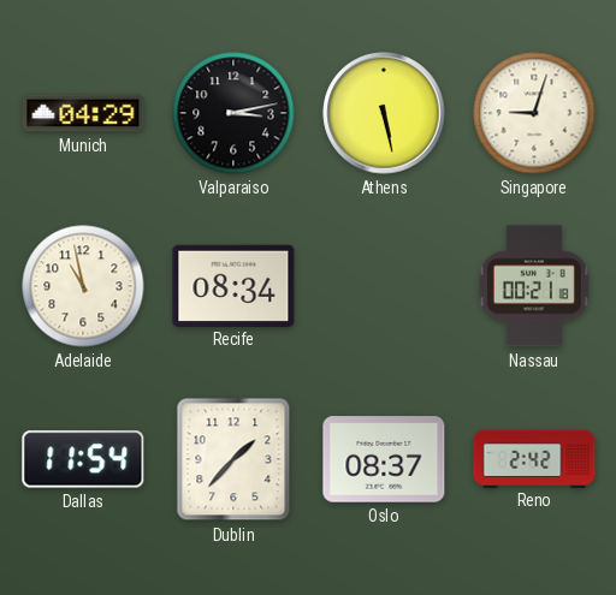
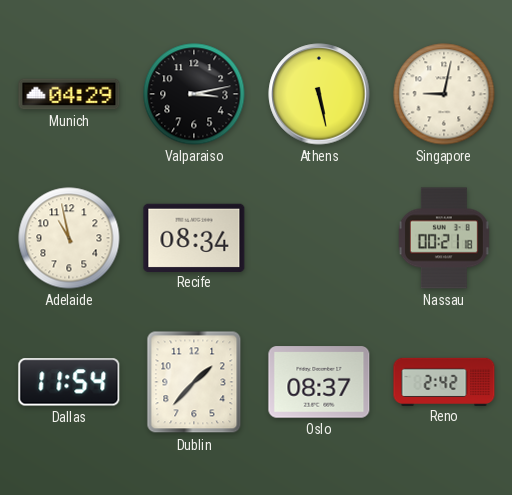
Singapore: 9:03 -> 9:02
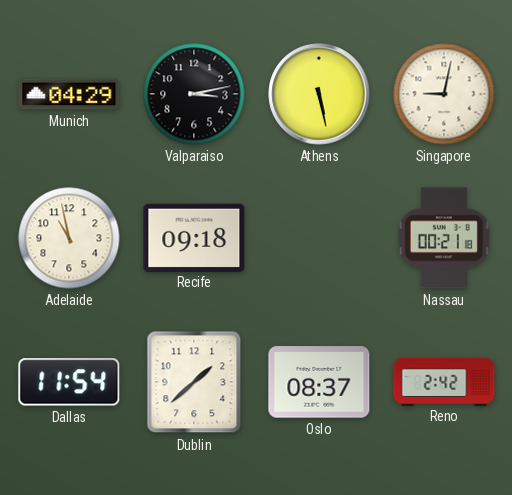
Recife: 08:34 -> 09:18
Dublin: 1:37 -> 1:38
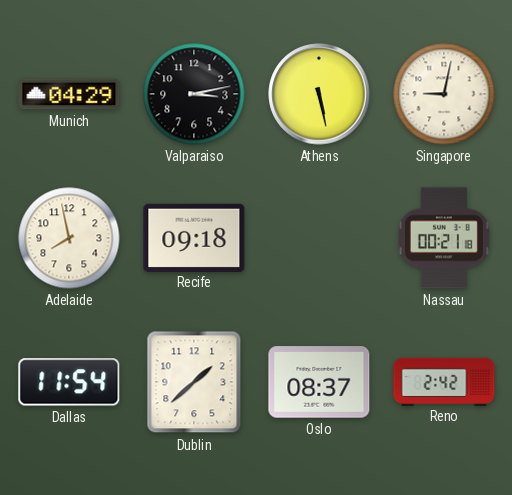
Adelaide: 10:58 -> 7:58
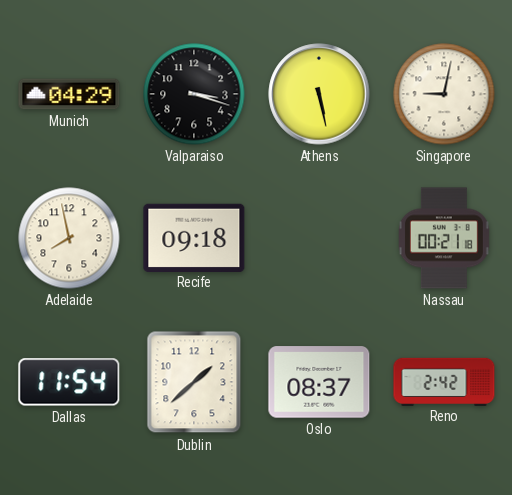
Valparaiso: 3:13 -> 3:18
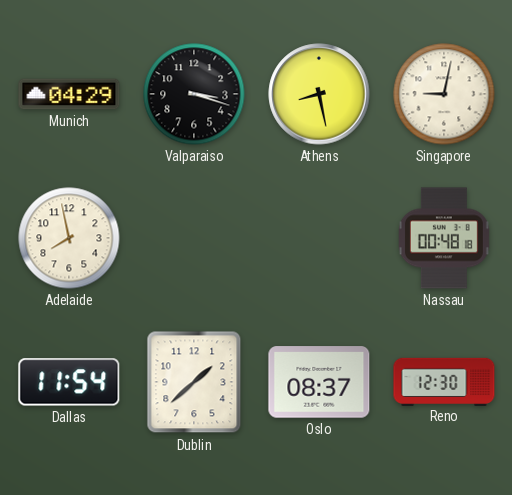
Athens: 5:28 -> 8:28
Recife: 09:18 -> none
Nassau: 00:21 -> 00:48
Reno: 2:42 -> 12:30
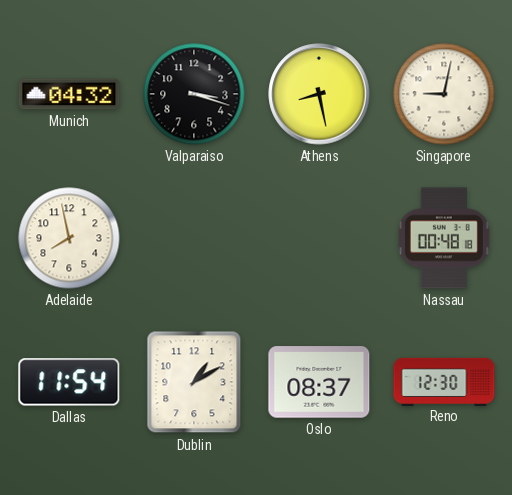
Munich: 04:29 -> 04:32
Dublin: 1:38 -> 1:10
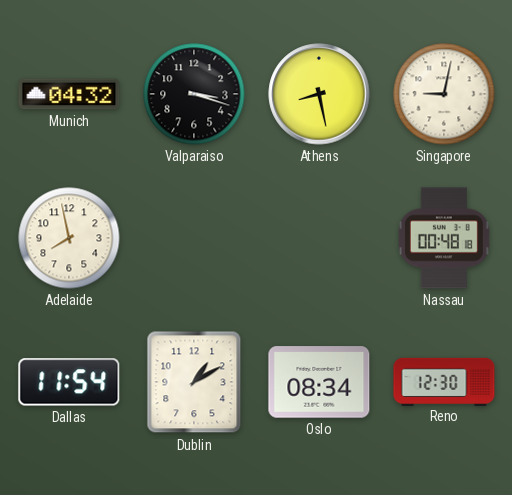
Oslo: 08:37 -> 08:34
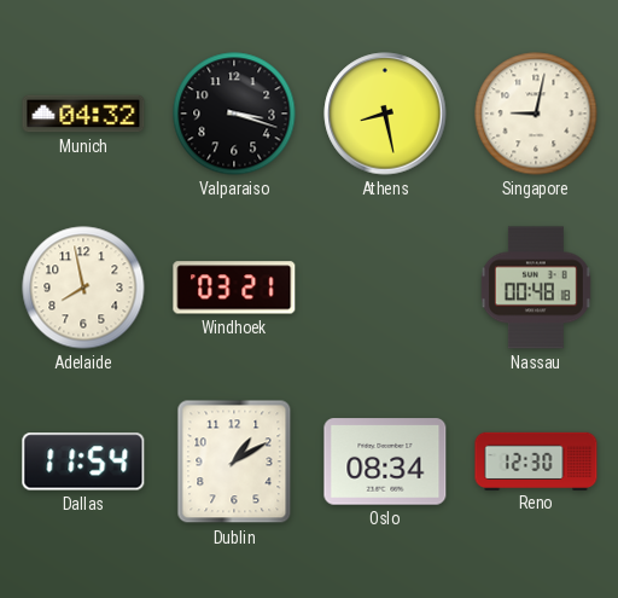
Windhoek: none -> 03:21
